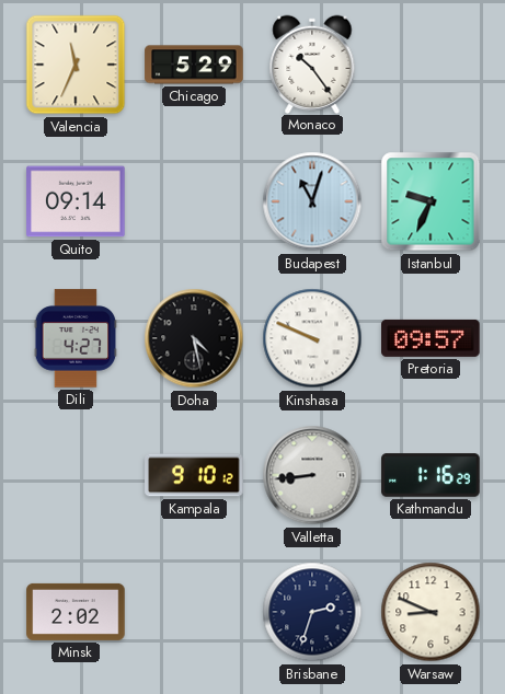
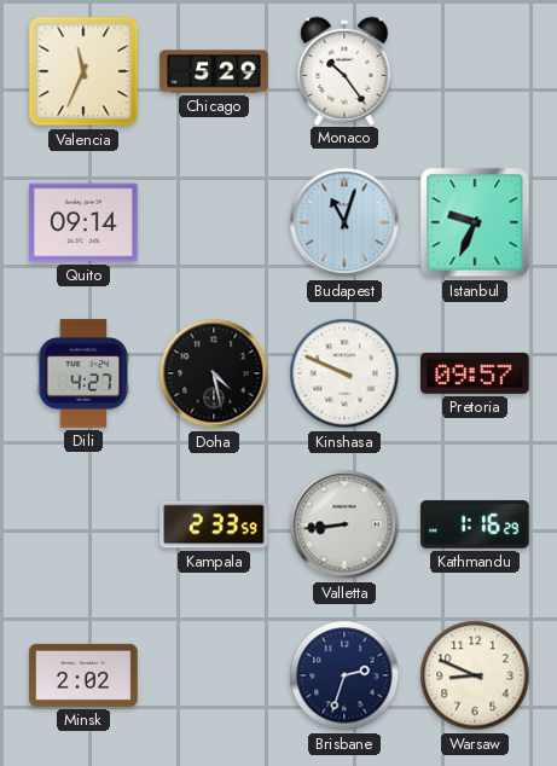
Kampala: 9:10 -> 2:33
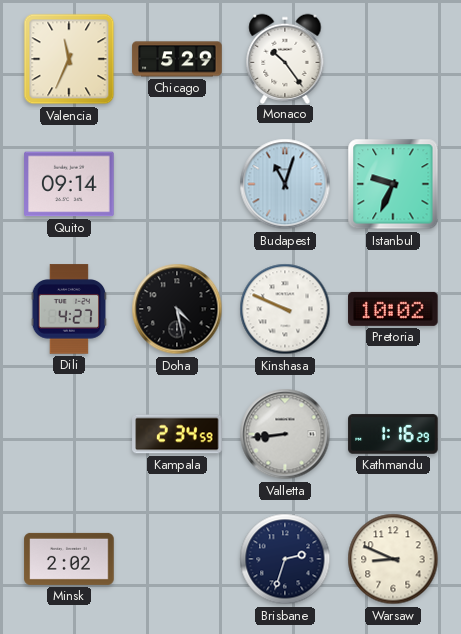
Pretoria: 09:57 -> 10:02
Kampala: 2:33 -> 2:34
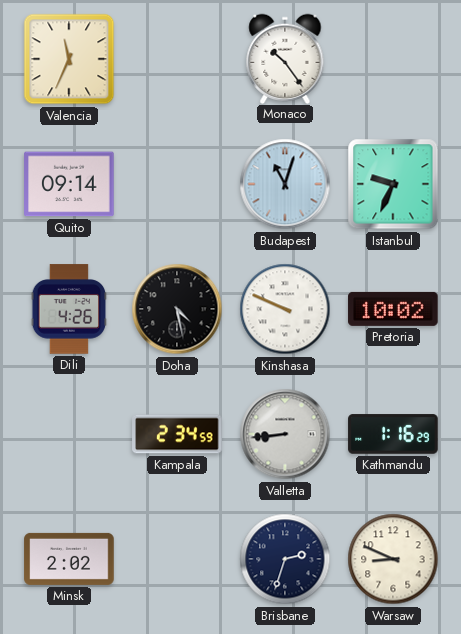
Chicago: 5:29 -> none
Dili: 4:27 -> 4:26
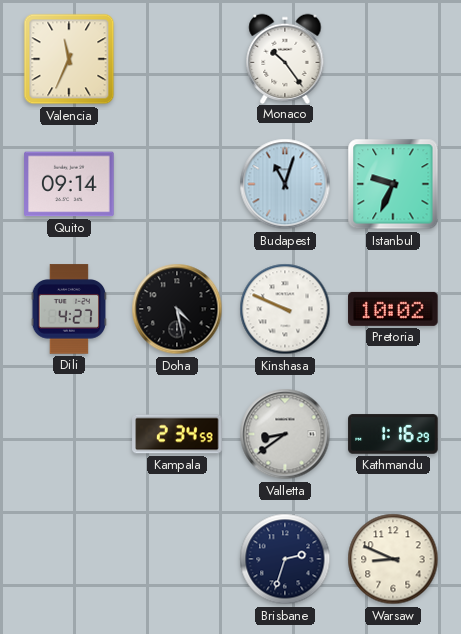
Dili: 4:26 -> 4:27
Valletta: 8:44 -> 8:39
Minsk: 2:02 -> none
